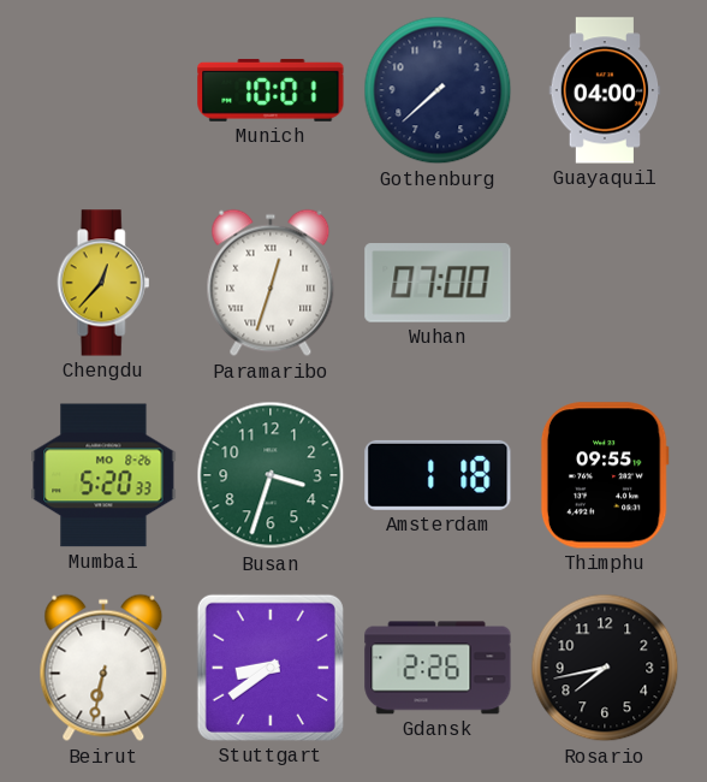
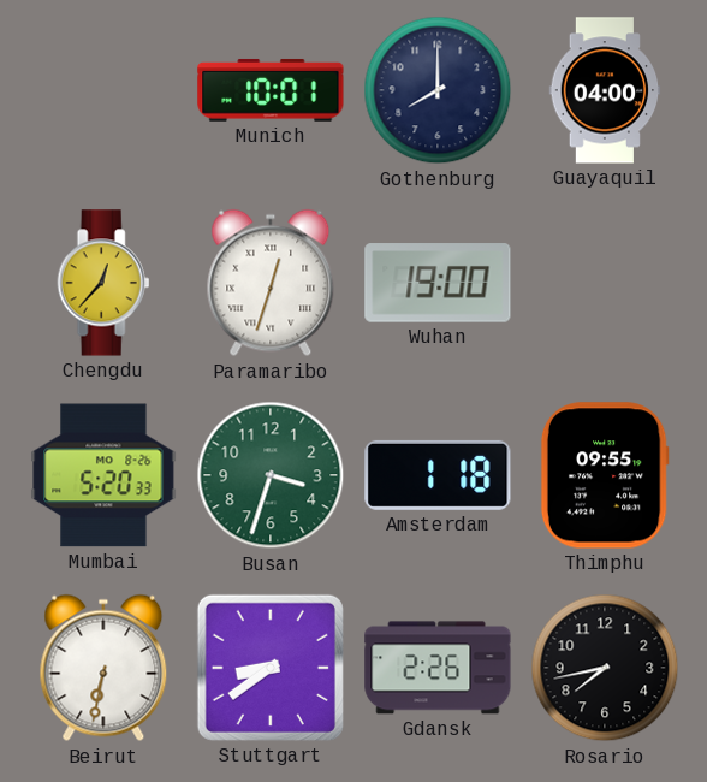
Gothenburg: 7:38 -> 8:00
Wuhan: 07:00 -> 19:00
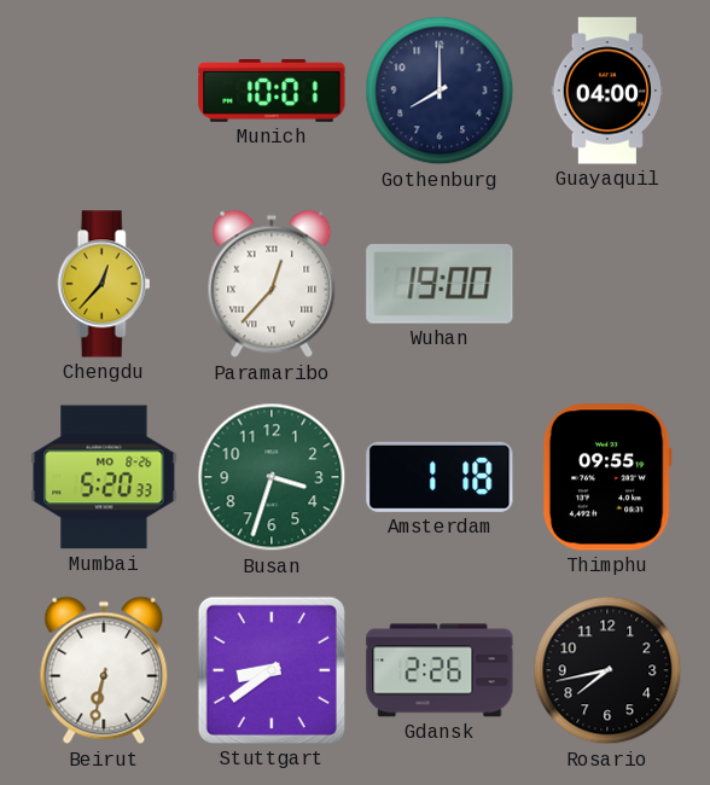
Paramaribo: 12:33 -> 12:37
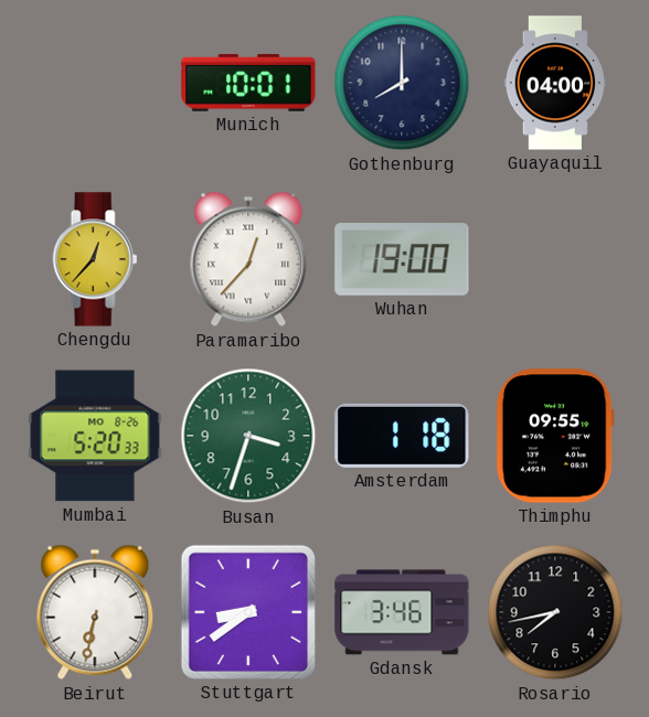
Gdansk: 2:26 -> 3:46
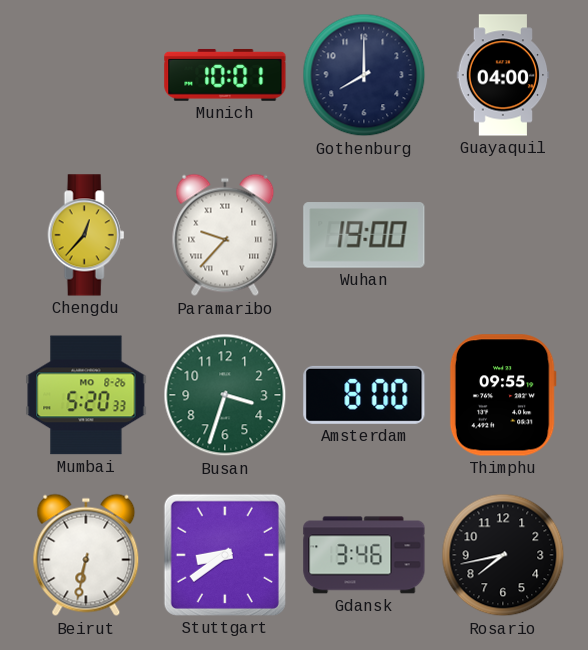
Paramaribo: 12:37 -> 9:37
Amsterdam: 1:18 -> 8:00
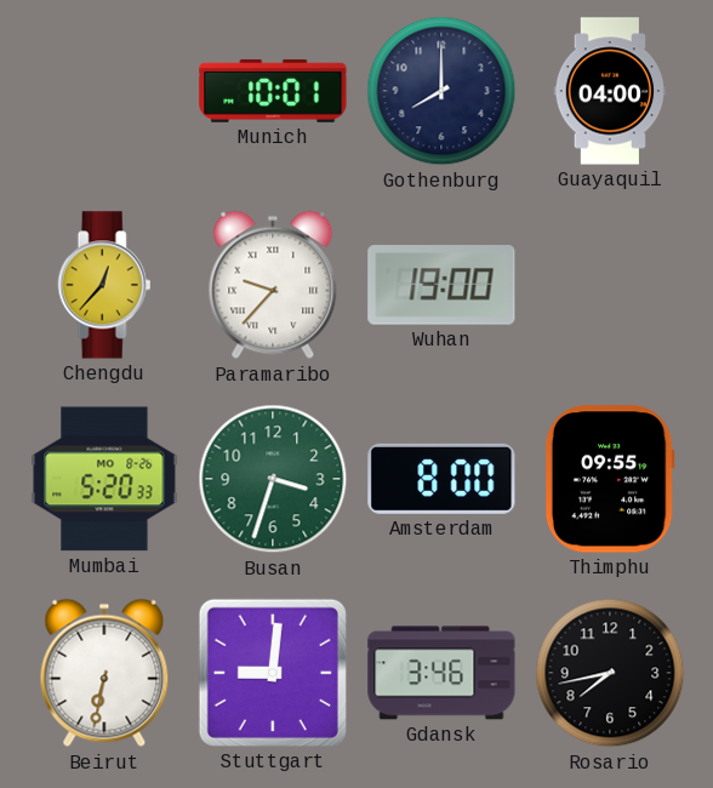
Stuttgart: 8:39 -> 9:01
